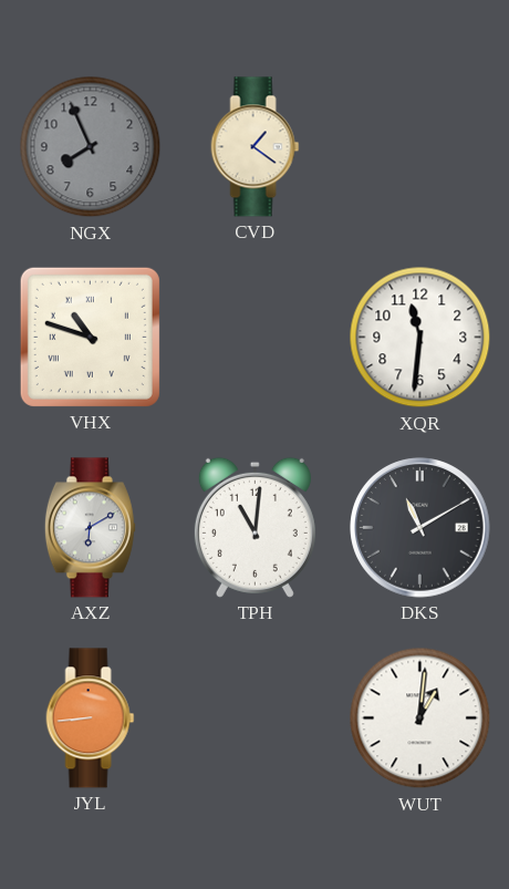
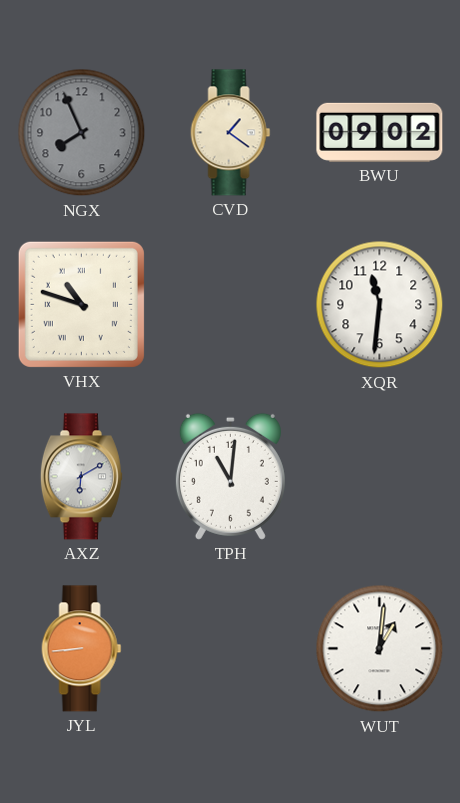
BWU: none -> 09:02
DKS: 11:10 -> none
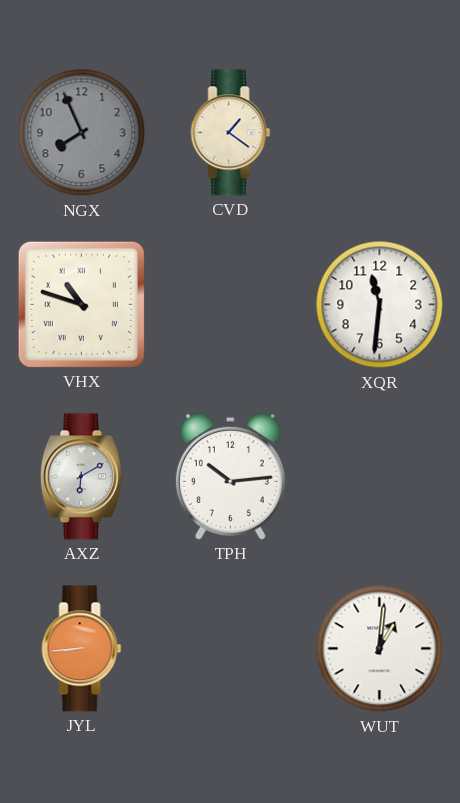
BWU: 09:02 -> none
TPH: 11:01 -> 10:14
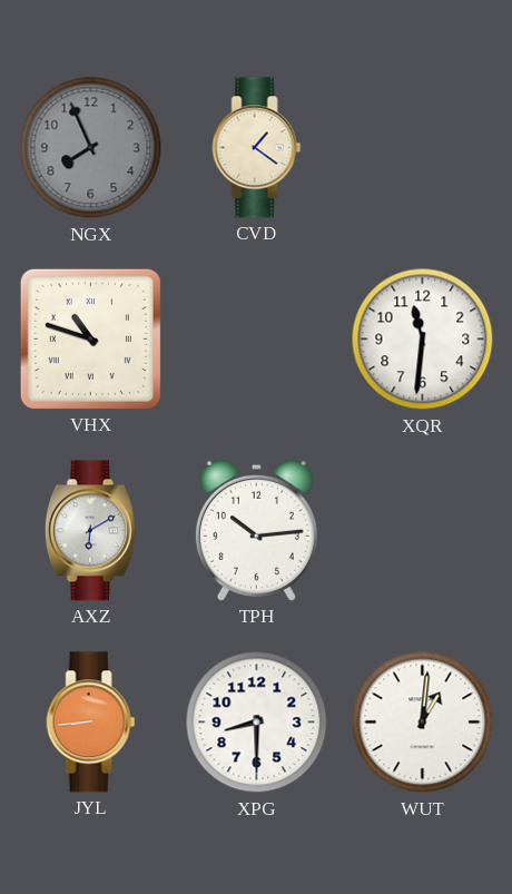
XPG: none -> 8:30
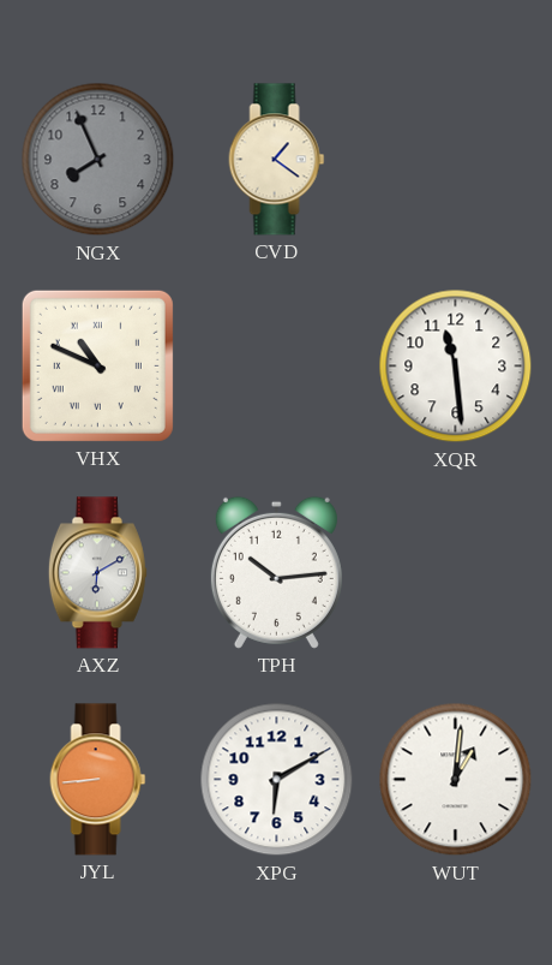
VHX: 10:48 -> 10:49
XQR: 11:31 -> 11:29
XPG: 8:30 -> 6:10
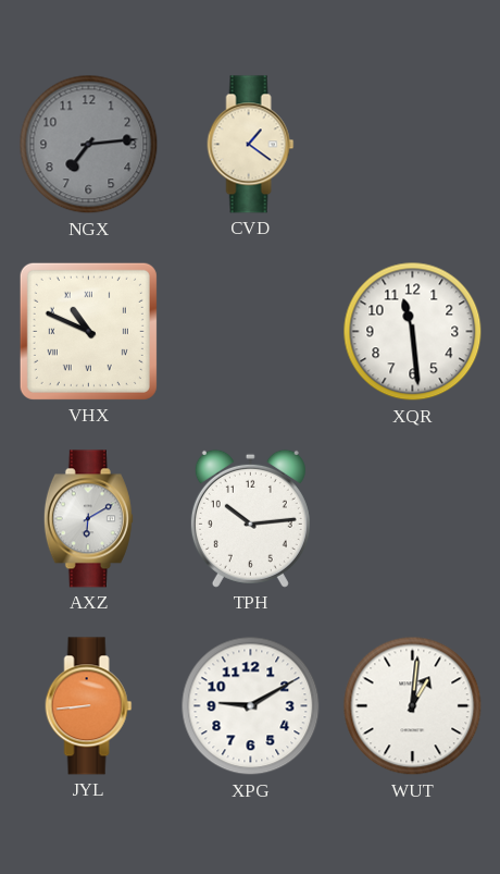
NGX: 7:56 -> 7:14
XPG: 6:10 -> 9:10
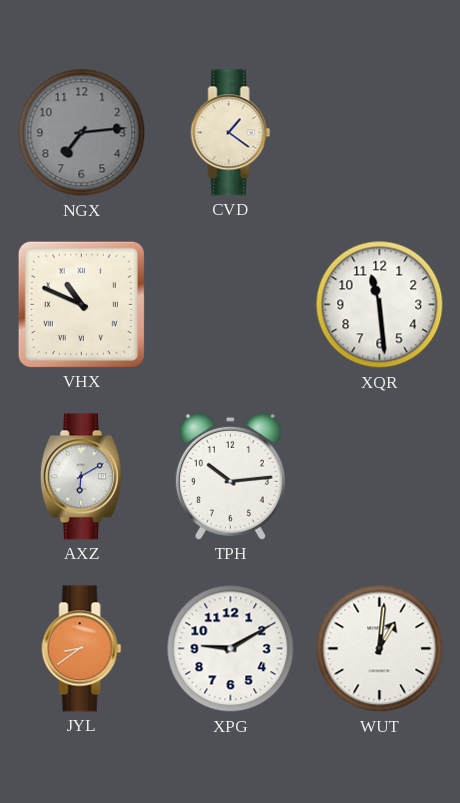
JYL: 8:44 -> 8:39
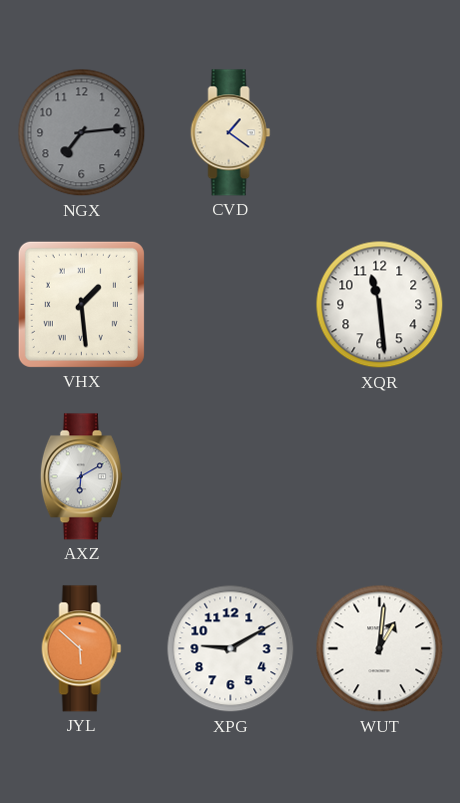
VHX: 10:49 -> 1:29
TPH: 10:14 -> none
JYL: 8:39 -> 5:52
